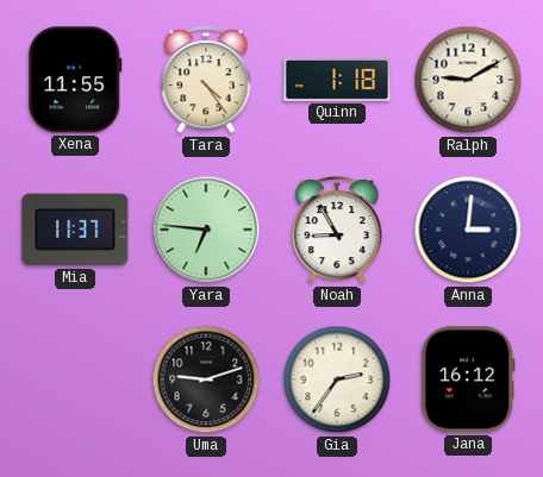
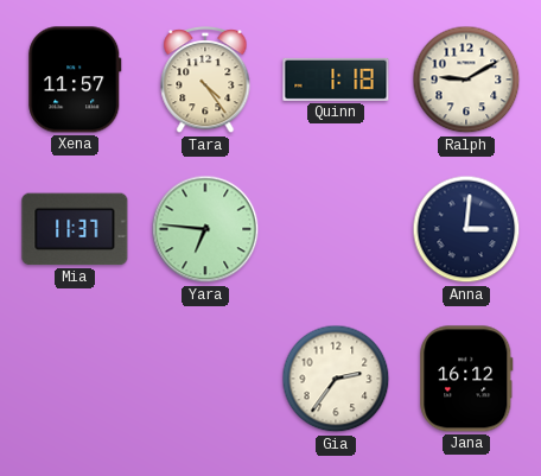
Xena: 11:55 -> 11:57
Noah: 8:55 -> none
Uma: 9:12 -> none
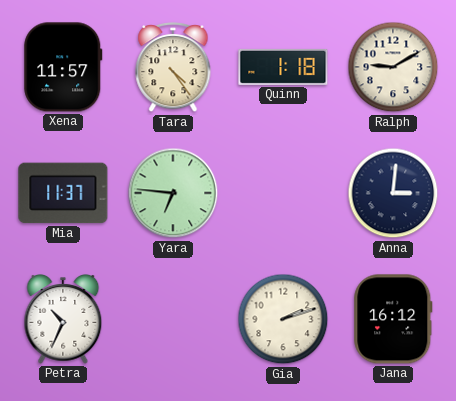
Petra: none -> 10:34
Gia: 2:36 -> 2:12
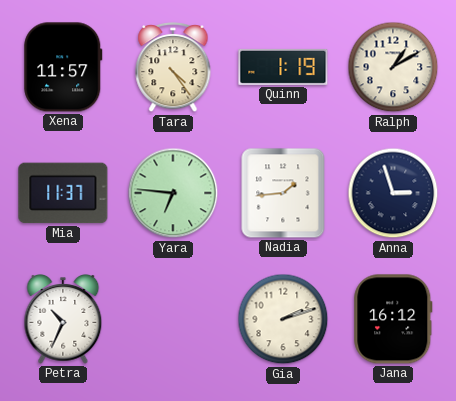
Quinn: 1:18 -> 1:19
Ralph: 9:10 -> 1:10
Nadia: none -> 1:44
Anna: 3:01 -> 2:57
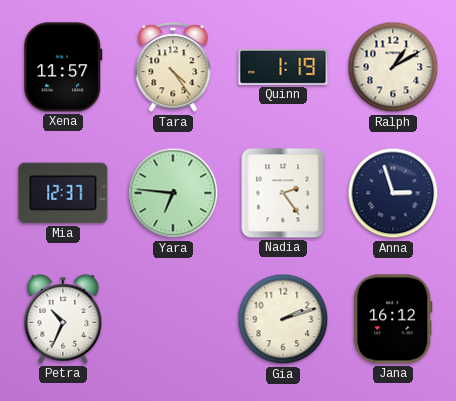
Mia: 11:37 -> 12:37
Nadia: 1:44 -> 2:24
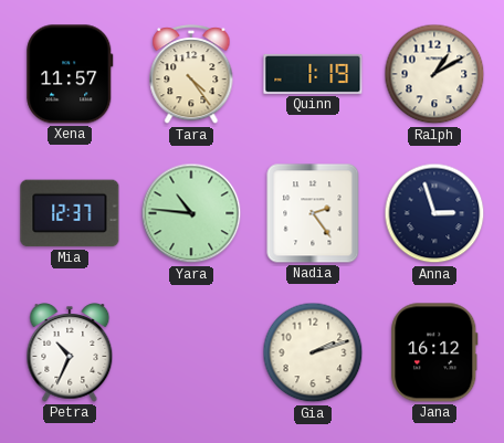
Yara: 6:46 -> 10:46
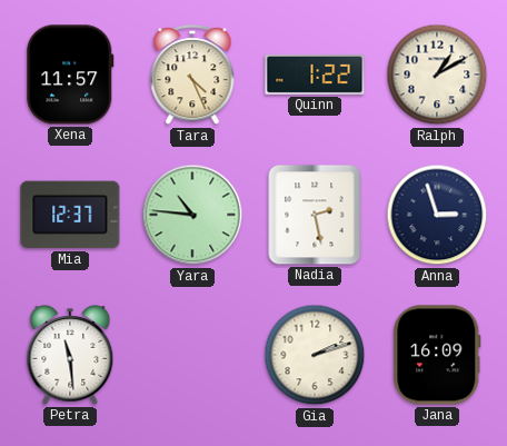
Tara: 4:24 -> 4:26
Quinn: 1:19 -> 1:22
Nadia: 2:24 -> 2:28
Petra: 10:34 -> 11:29
Jana: 16:12 -> 16:09
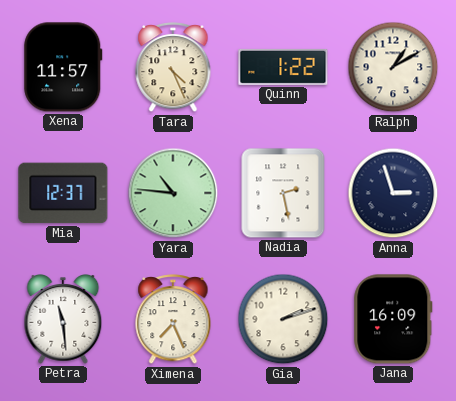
Ximena: none -> 7:26
